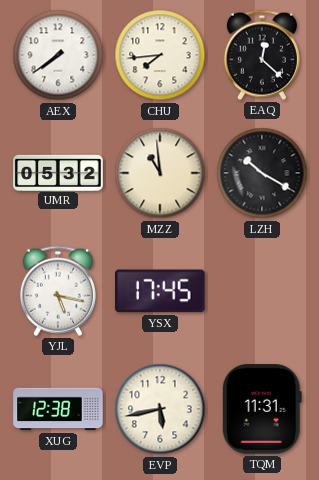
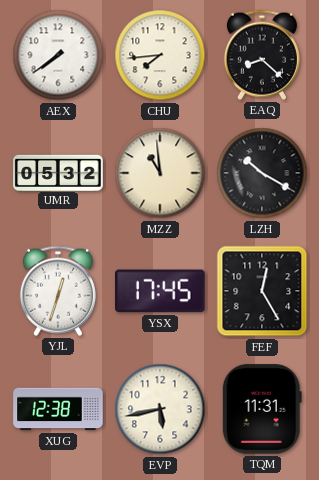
EAQ: 12:22 -> 8:22
YJL: 5:17 -> 12:33
FEF: none -> 12:25
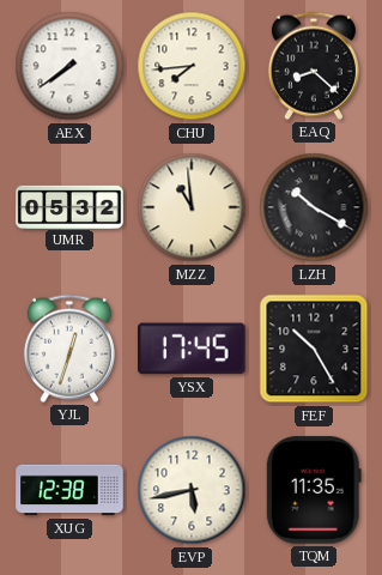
FEF: 12:25 -> 10:25
TQM: 11:31 -> 11:35
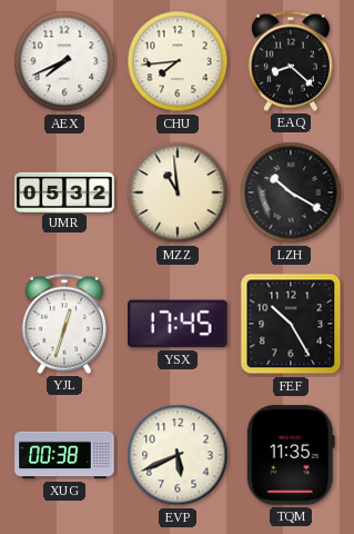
AEX: 7:39 -> 7:41
XUG: 12:38 -> 00:38
EVP: 5:43 -> 5:41
